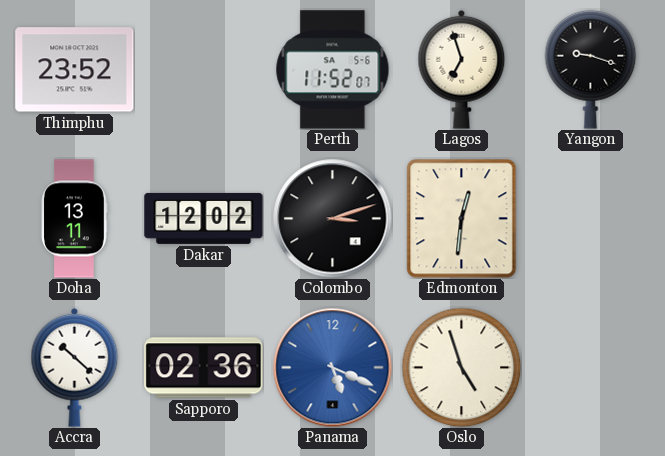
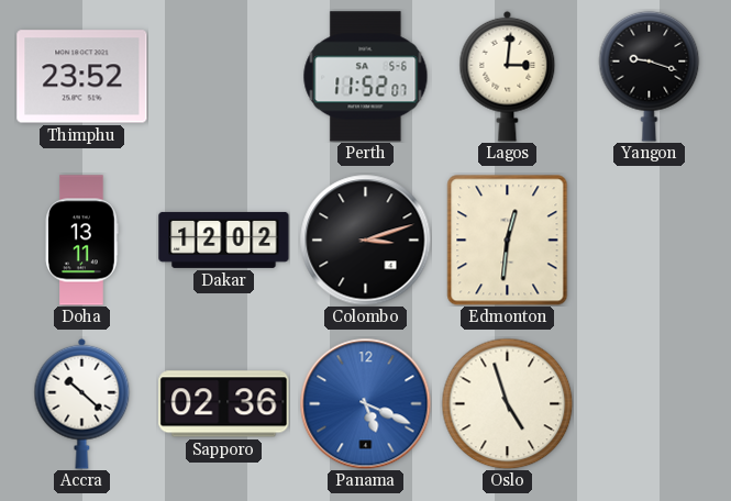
Lagos: 6:57 -> 3:01
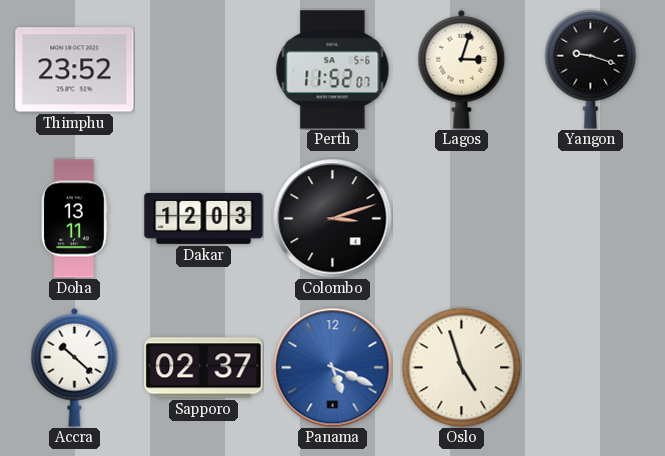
Lagos: 3:01 -> 3:03
Dakar: 12:02 -> 12:03
Edmonton: 12:31 -> none
Sapporo: 02:36 -> 02:37
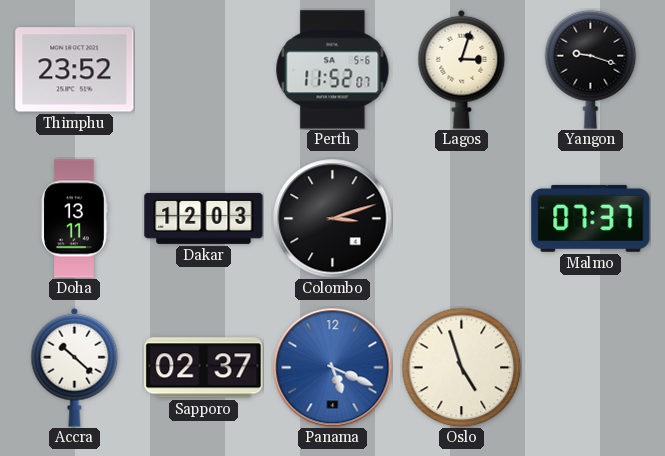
Malmo: none -> 07:37
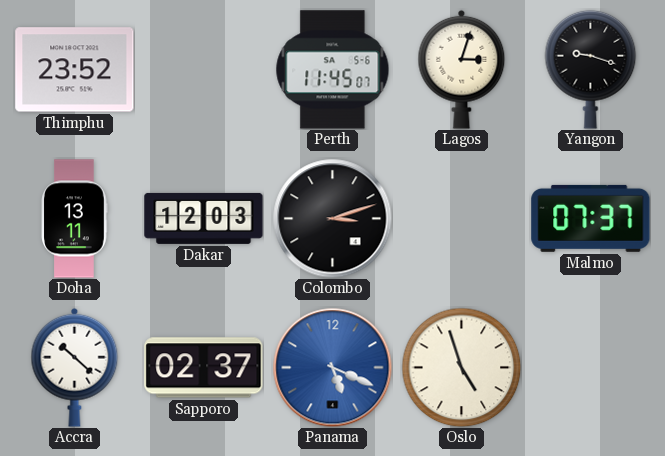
Perth: 11:52 -> 11:45
